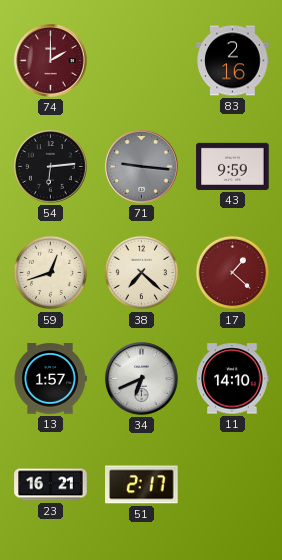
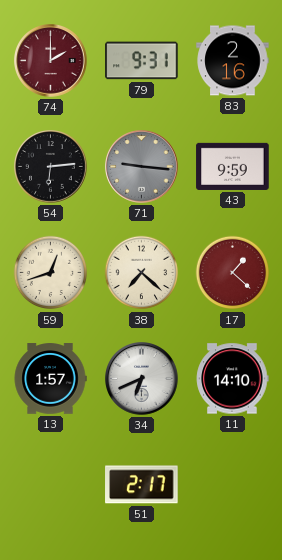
79: none -> 9:31
23: 16:21 -> none
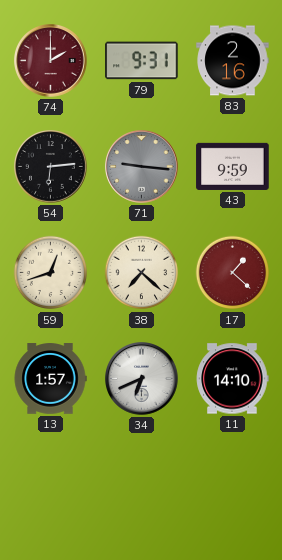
51: 2:17 -> none
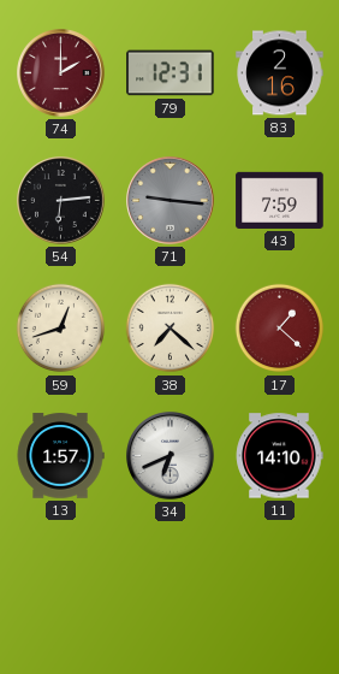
79: 9:31 -> 12:31
43: 9:59 -> 7:59
